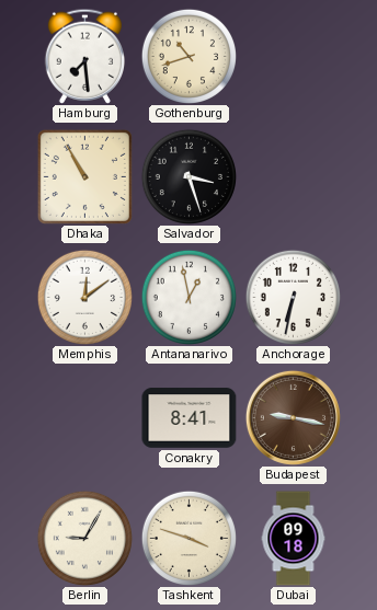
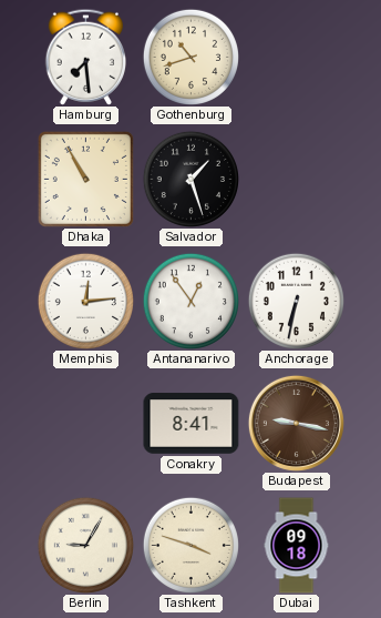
Salvador: 3:27 -> 1:27
Memphis: 12:09 -> 12:14
Antananarivo: 12:58 -> 12:54
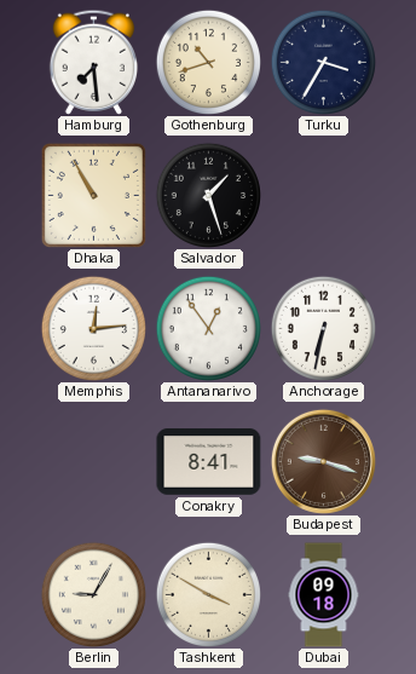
Turku: none -> 3:35
Budapest: 9:17 -> 9:18
Tashkent: 3:48 -> 3:50
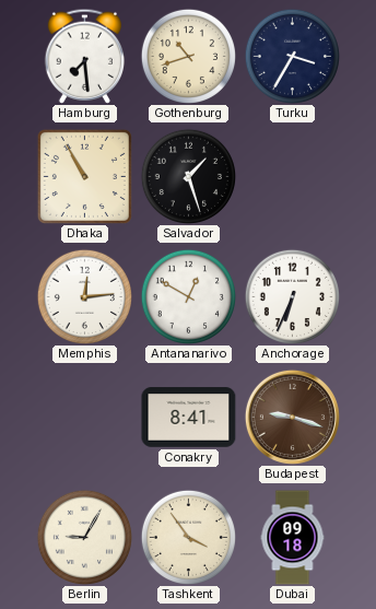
Antananarivo: 12:54 -> 12:50
Anchorage: 6:32 -> 6:34
Tashkent: 3:50 -> 3:54
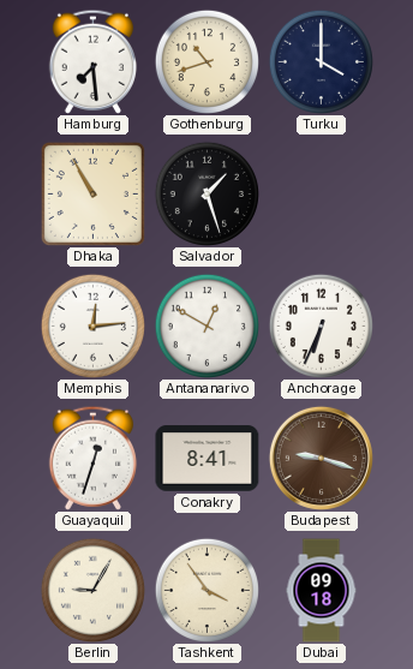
Turku: 3:35 -> 4:00
Guayaquil: none -> 12:33
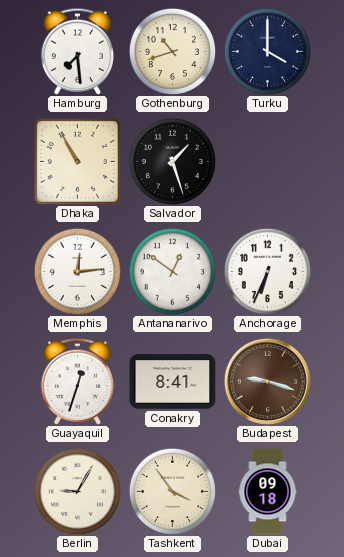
Antananarivo: 12:50 -> 12:51
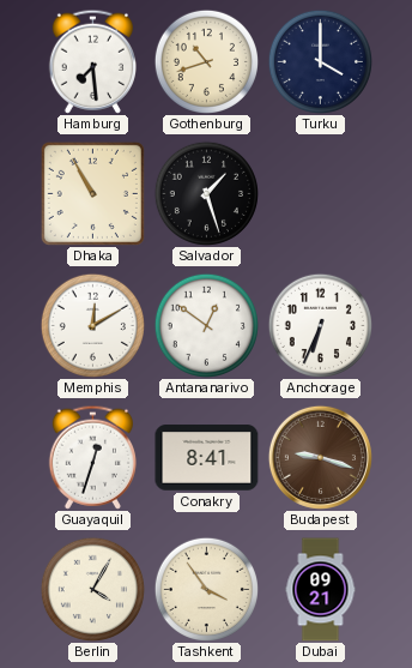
Memphis: 12:14 -> 12:10
Berlin: 9:05 -> 4:05
Dubai: 09:18 -> 09:21
